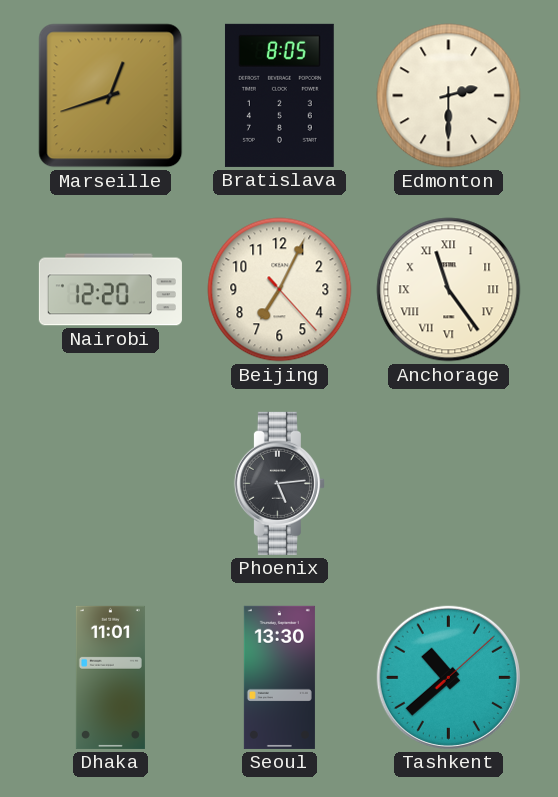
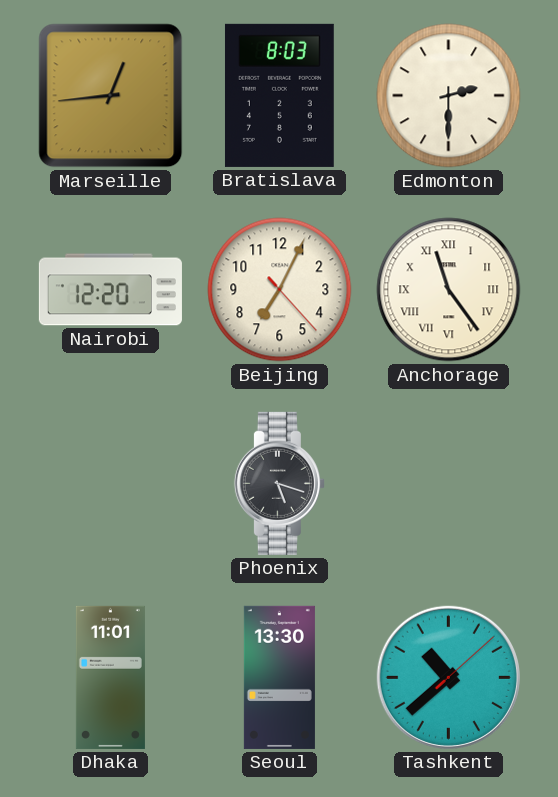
Marseille: 12:42 -> 12:44
Bratislava: 8:05 -> 8:03
Phoenix: 5:14 -> 5:18
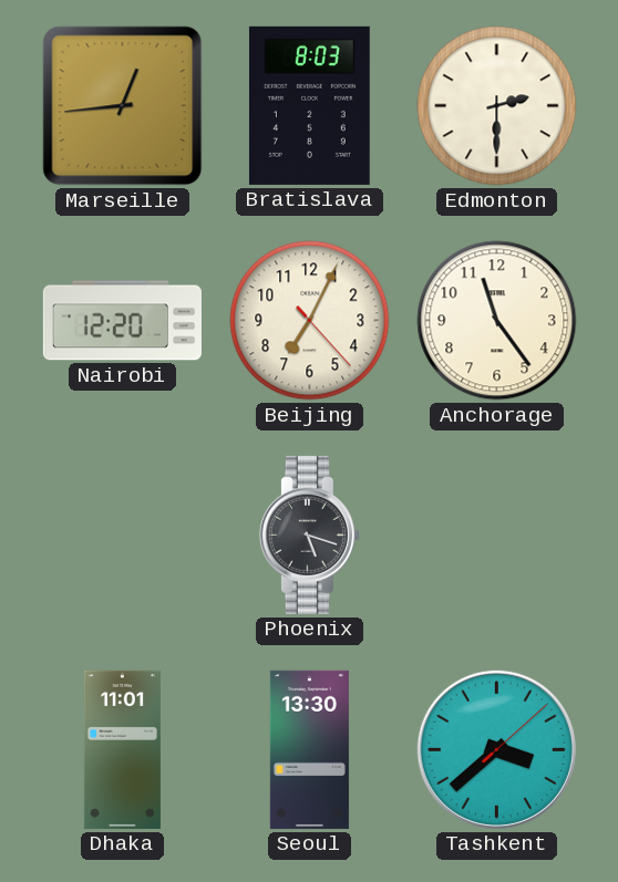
Anchorage numerals: Roman -> Arabic
Tashkent: 10:38 -> 3:38
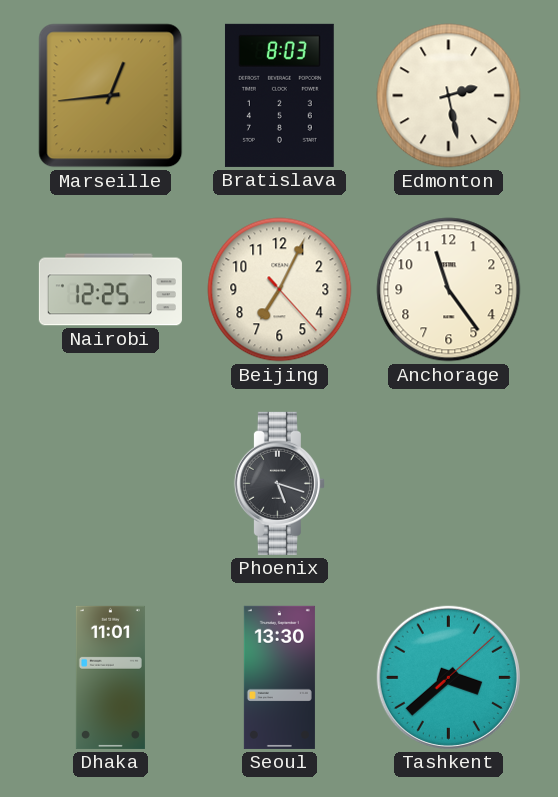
Edmonton: 2:30 -> 2:28
Nairobi: 12:20 -> 12:25
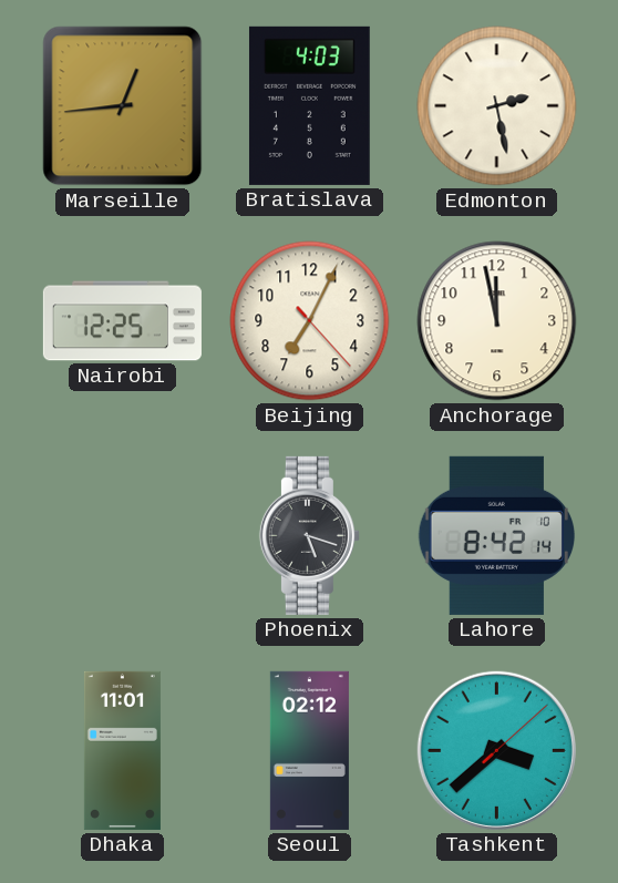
Bratislava: 8:03 -> 4:03
Anchorage: 11:24 -> 11:58
Lahore: none -> 8:42
Seoul: 13:30 -> 02:12
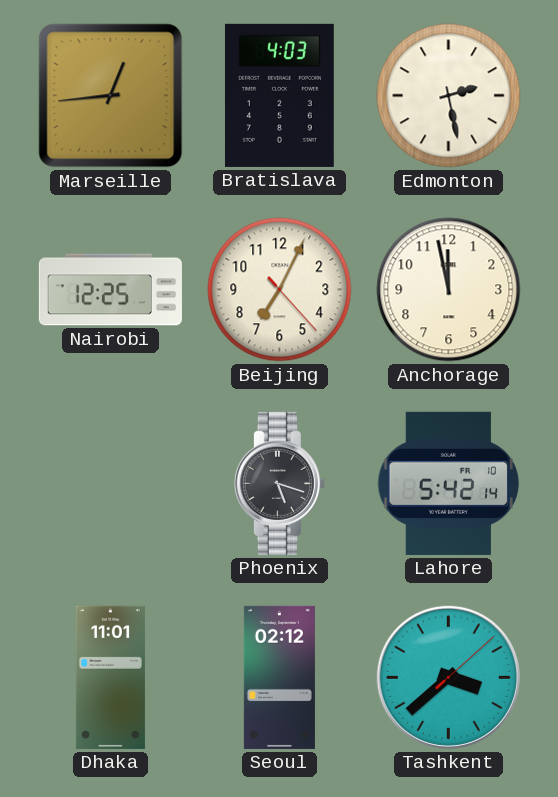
Lahore: 8:42 -> 5:42
